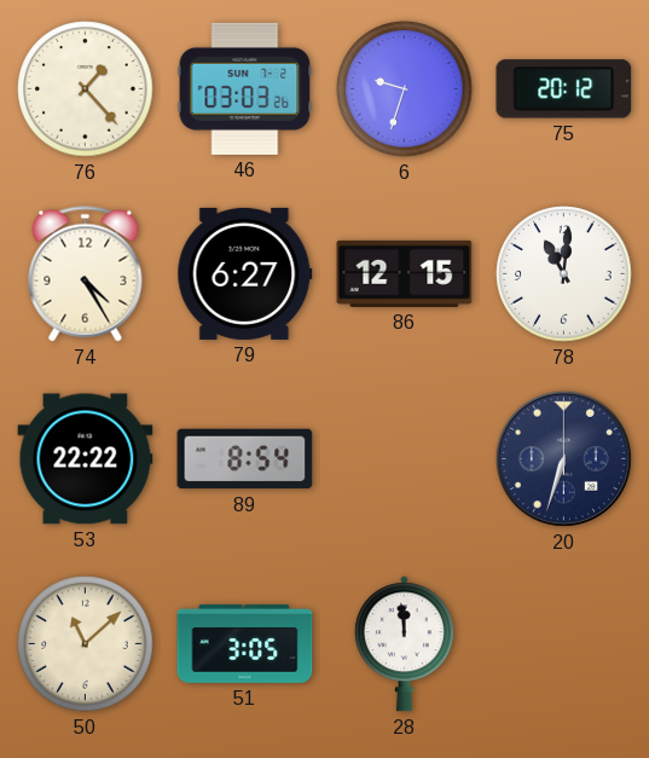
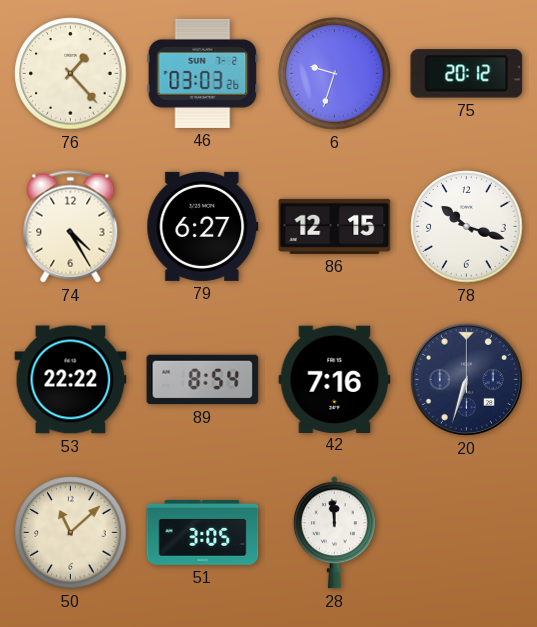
78: 11:01 -> 10:18
42: none -> 7:16
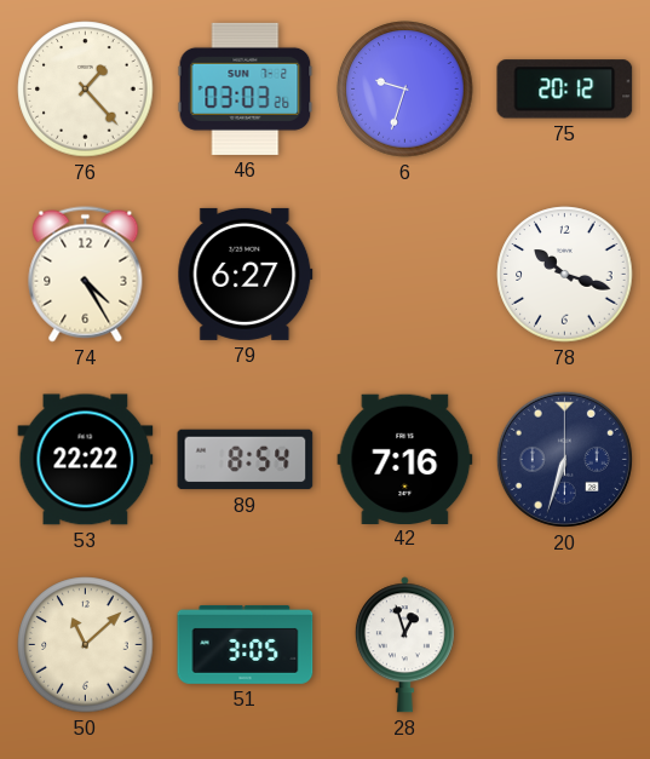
86: 12:15 -> none
28: 11:59 -> 12:57
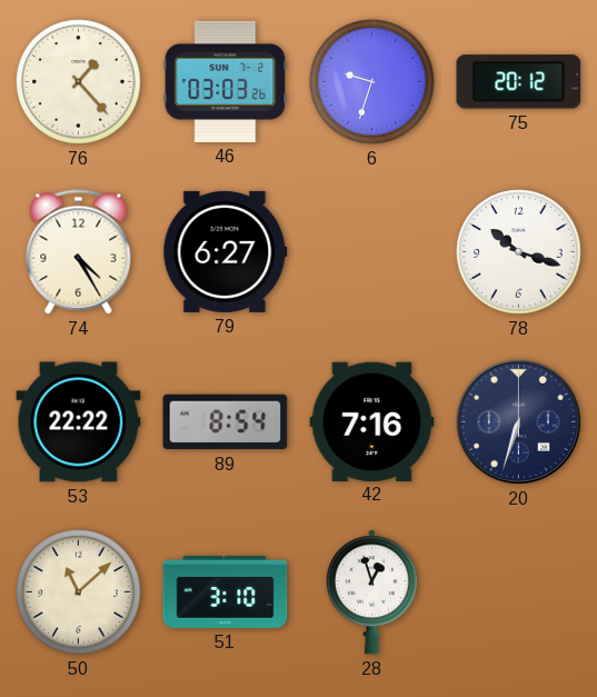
51: 3:05 -> 3:10
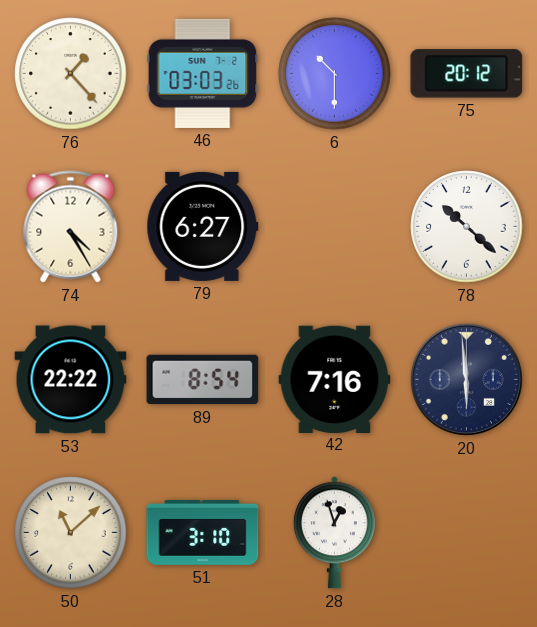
6: 9:33 -> 10:30
78: 10:18 -> 10:22
20: 6:33 -> 5:59
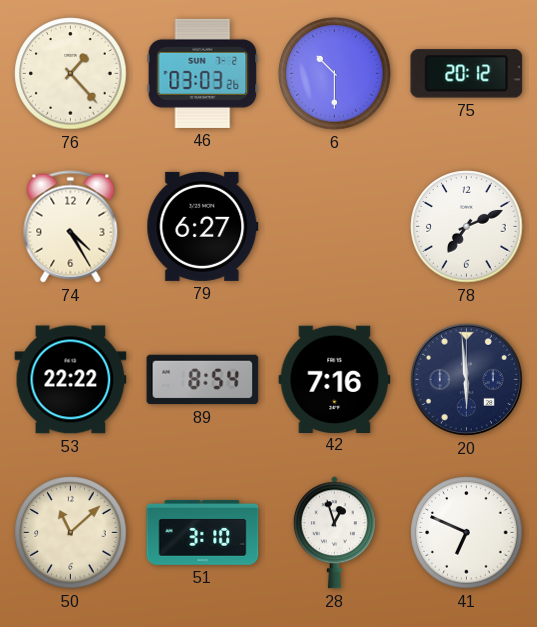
78: 10:22 -> 7:11
41: none -> 6:49
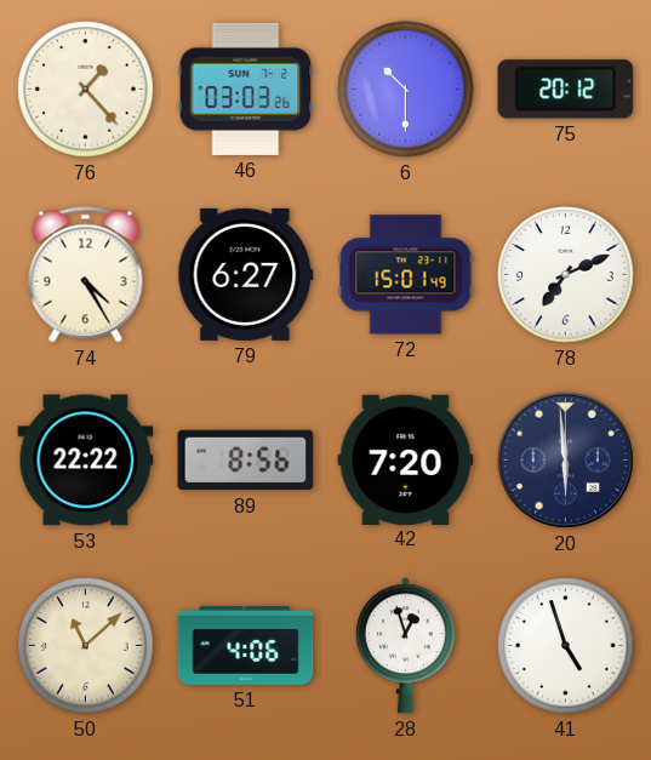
72: none -> 15:01
89: 8:54 -> 8:56
42: 7:16 -> 7:20
51: 3:10 -> 4:06
41: 6:49 -> 4:57
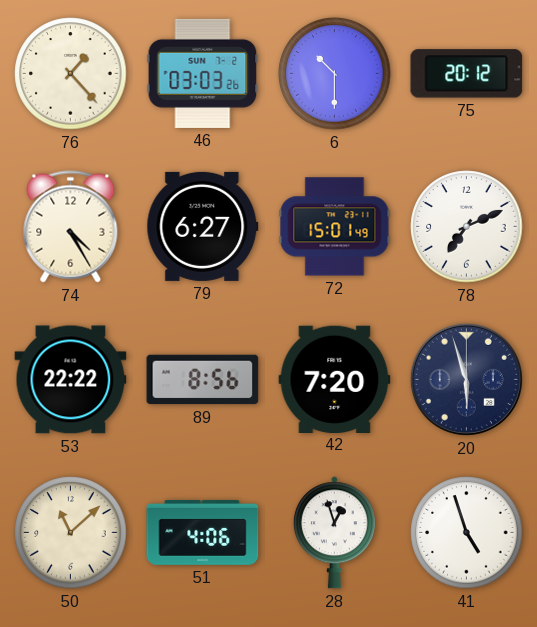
20: 5:59 -> 5:57
